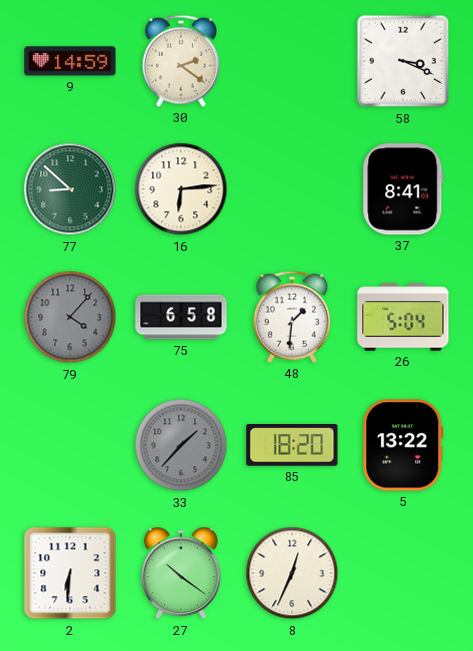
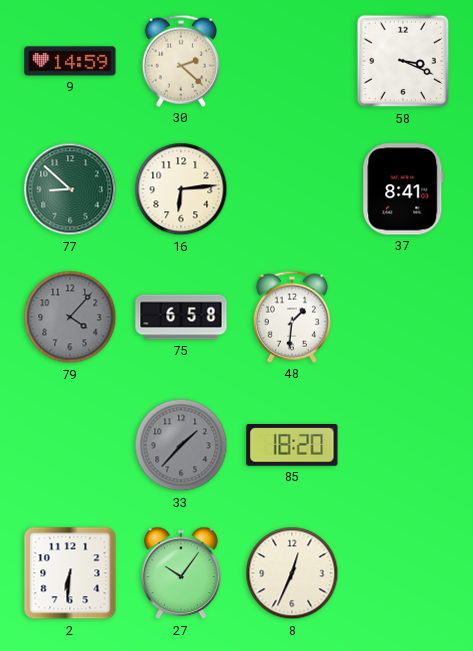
30: 2:21 -> 2:22
26: 5:04 -> none
5: 13:22 -> none
27: 10:21 -> 10:06
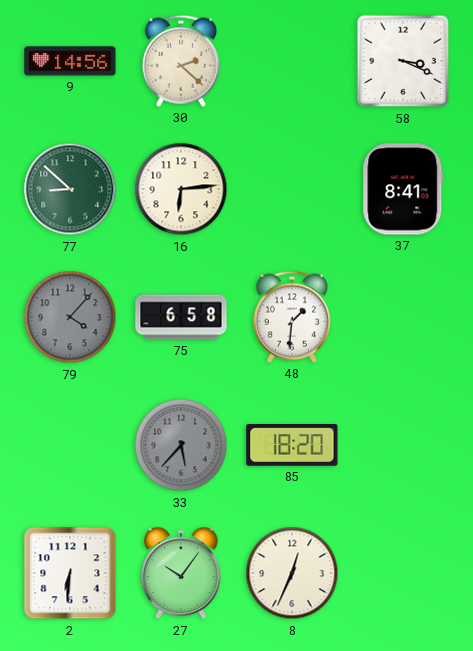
9: 14:59 -> 14:56
33: 1:37 -> 5:37
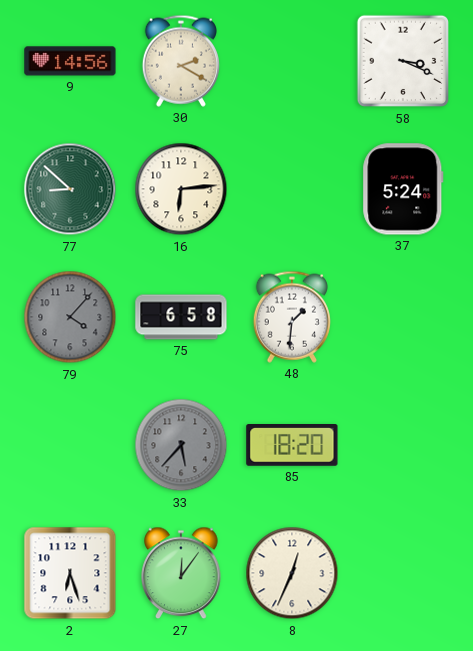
30: 2:22 -> 2:20
37: 8:41 -> 5:24
2: 6:31 -> 6:27
27: 10:06 -> 12:06
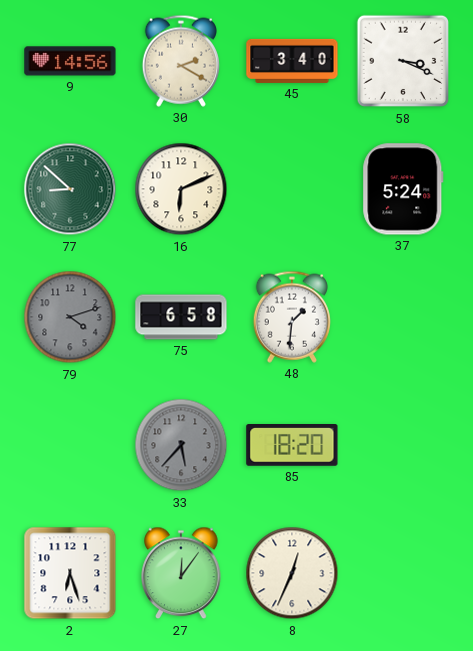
45: none -> 3:40
16: 6:14 -> 6:11
79: 4:07 -> 4:12
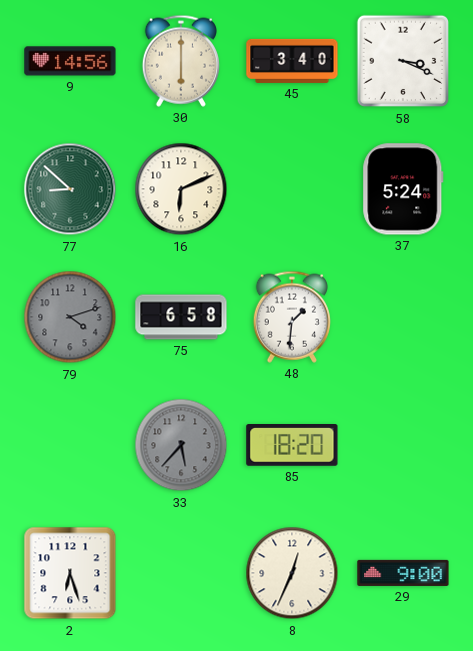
30: 2:20 -> 6:00
27: 12:06 -> none
29: none -> 9:00
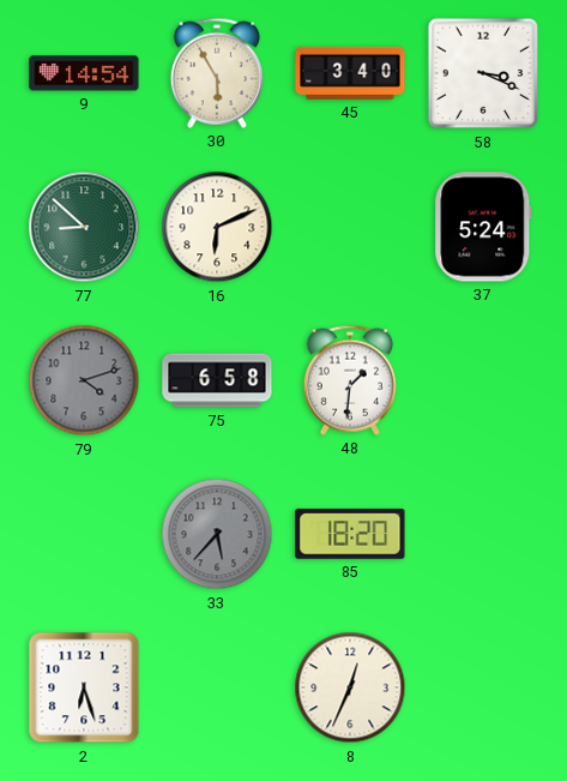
9: 14:56 -> 14:54
30: 6:00 -> 5:55
29: 9:00 -> none
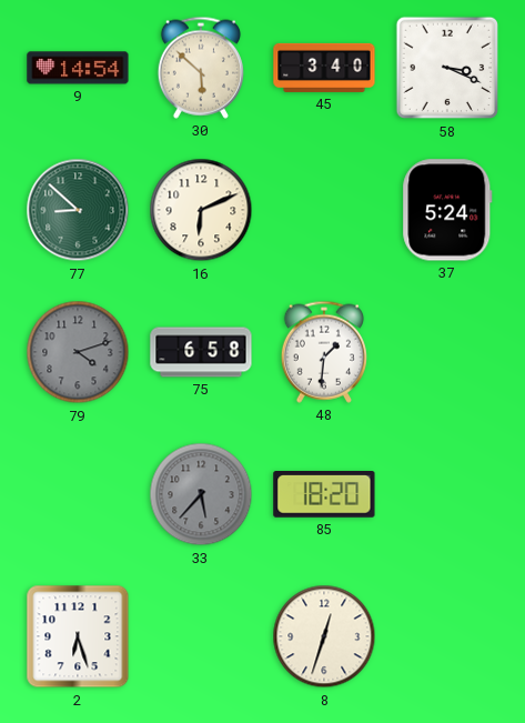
30: 5:55 -> 5:52
8: 12:34 -> 12:33
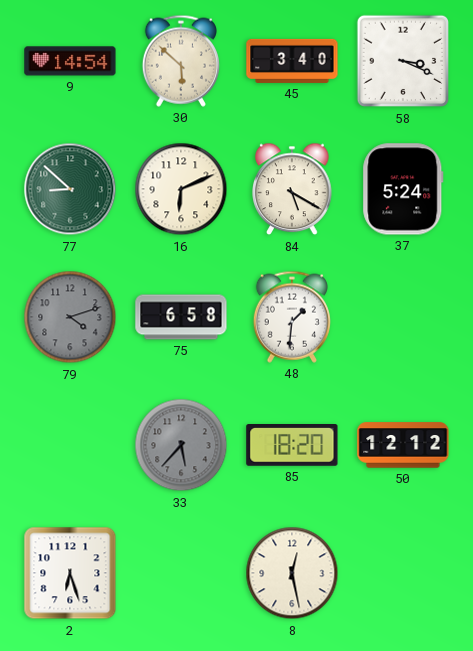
84: none -> 5:20
50: none -> 12:12
8: 12:33 -> 12:28
